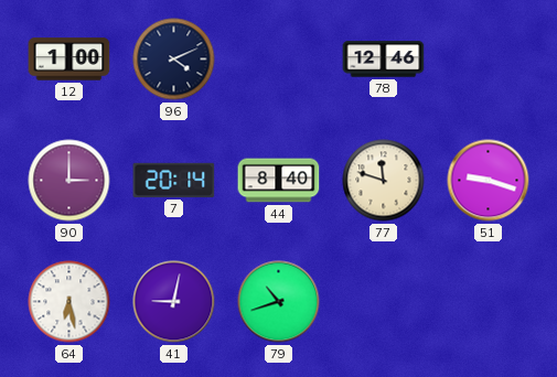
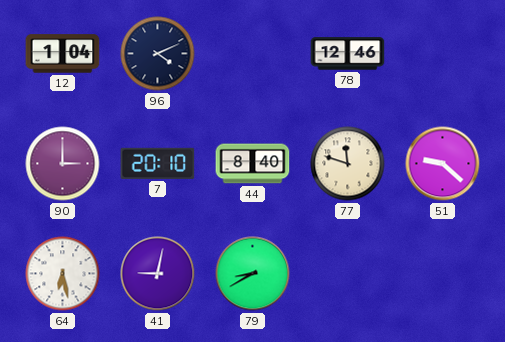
12: 1:00 -> 1:04
7: 20:14 -> 20:10
51: 9:18 -> 9:22
79: 10:42 -> 8:40
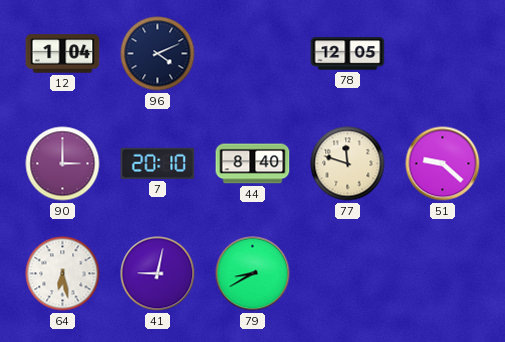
78: 12:46 -> 12:05
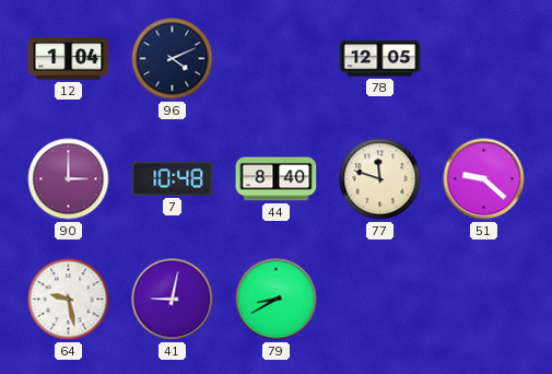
7: 20:10 -> 10:48
64: 6:28 -> 9:28
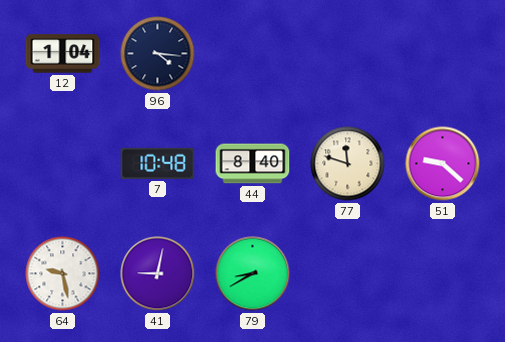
96: 4:11 -> 4:16
78: 12:05 -> none
90: 3:00 -> none
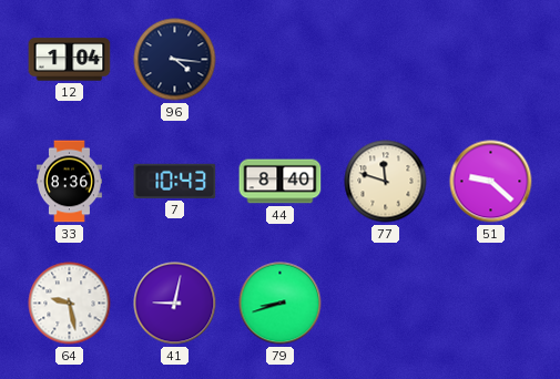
33: none -> 8:36
7: 10:48 -> 10:43
79: 8:40 -> 8:42
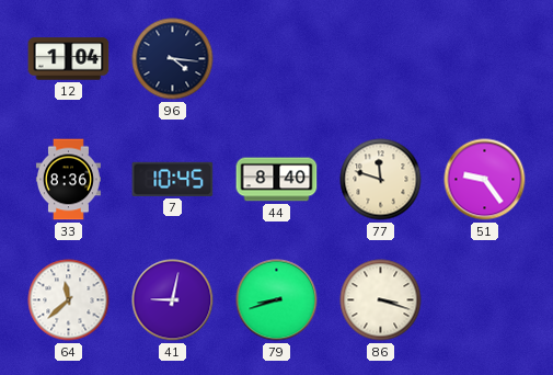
7: 10:43 -> 10:45
51: 9:22 -> 9:24
64: 9:28 -> 11:38
86: none -> 3:18
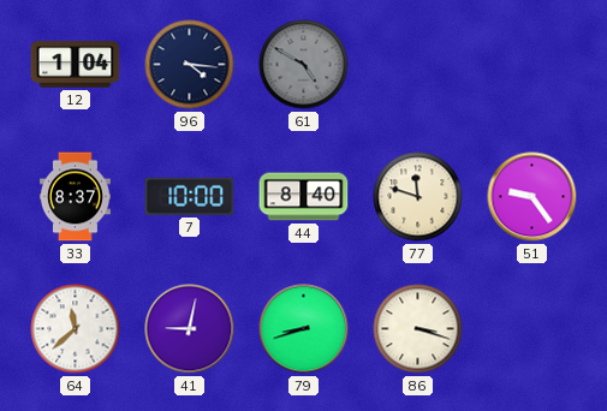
61: none -> 4:50
33: 8:36 -> 8:37
7: 10:45 -> 10:00
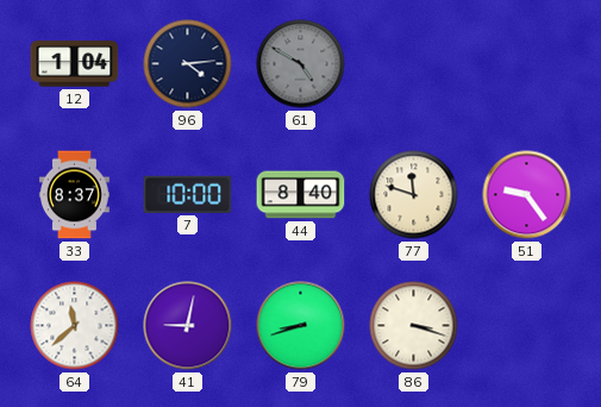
96: 4:16 -> 4:14
